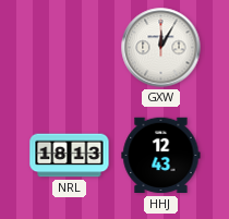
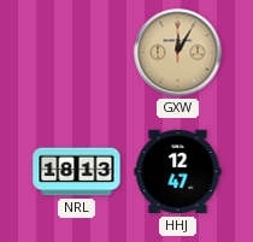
GXW dial: white -> champagne
HHJ: 12:43 -> 12:47
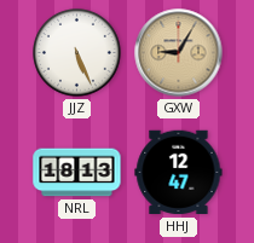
JJZ: none -> 5:26
GXW: 12:05 -> 9:05
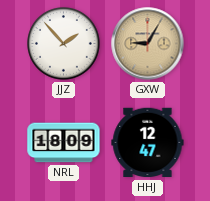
JJZ: 5:26 -> 1:53
NRL: 18:13 -> 18:09
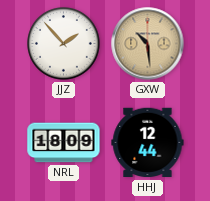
GXW: 9:05 -> 10:29
HHJ: 12:47 -> 12:44
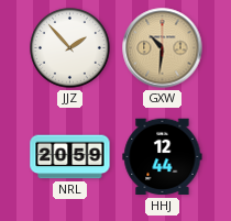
GXW: 10:29 -> 10:31
NRL: 18:09 -> 20:59
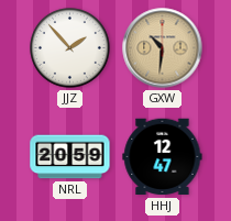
HHJ: 12:44 -> 12:47
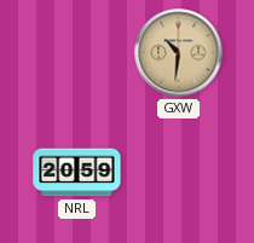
JJZ: 1:53 -> none
HHJ: 12:47 -> none
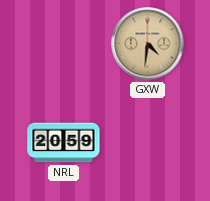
GXW: 10:31 -> 4:31
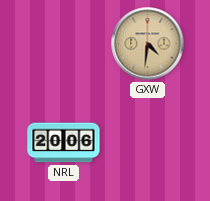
NRL: 20:59 -> 20:06
